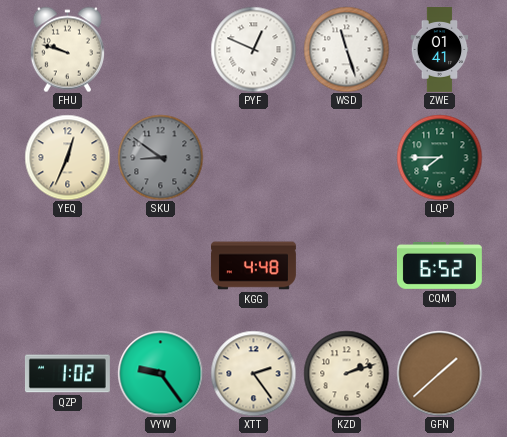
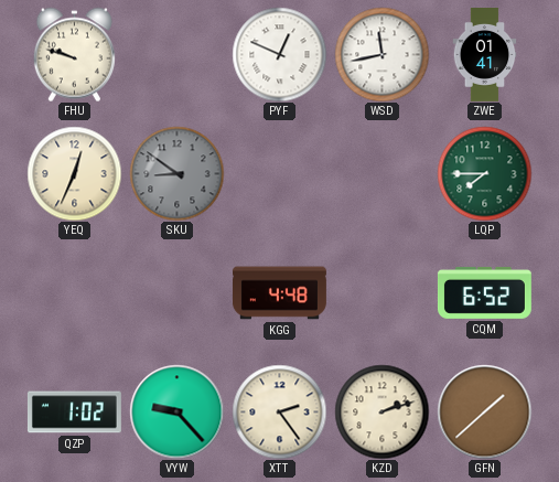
WSD: 11:27 -> 11:43
VYW: 9:24 -> 9:23
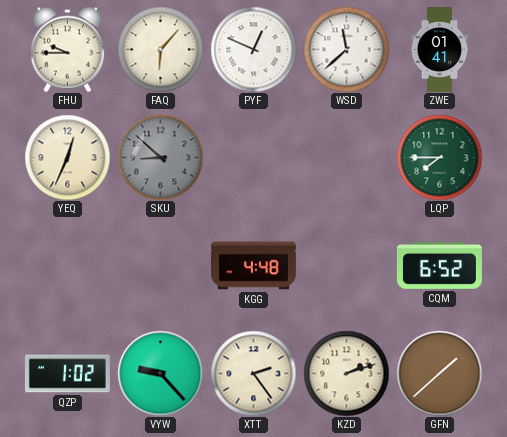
FHU: 9:48 -> 9:45
FAQ: none -> 6:07
WSD: 11:43 -> 11:38
SKU: 8:51 -> 8:52
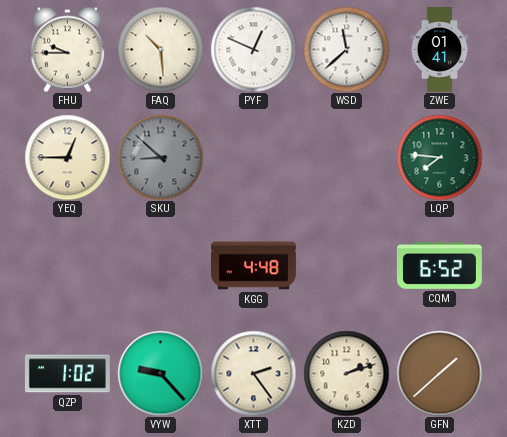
FAQ: 6:07 -> 10:29
YEQ: 12:34 -> 12:45
LQP: 7:45 -> 7:46
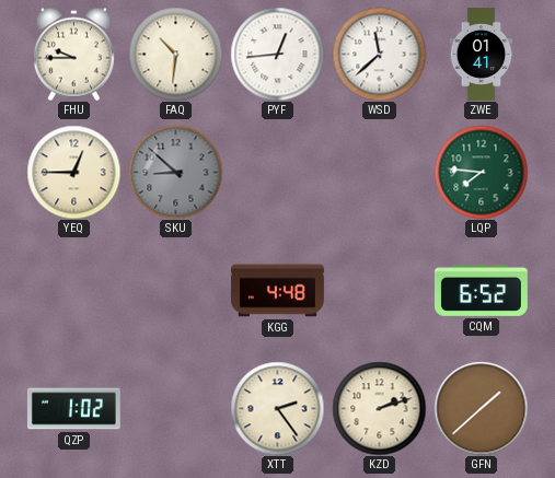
FAQ: 10:29 -> 10:31
PYF: 12:49 -> 12:44
VYW: 9:23 -> none
